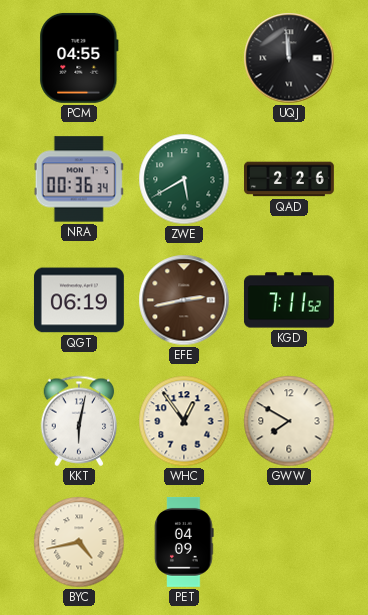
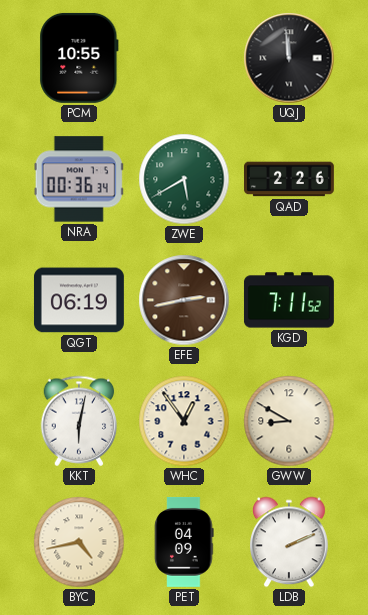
PCM: 04:55 -> 10:55
GWW: 7:50 -> 8:50
LDB: none -> 2:11
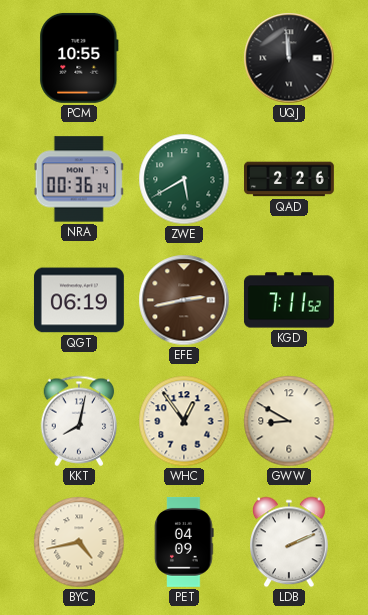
KKT: 6:02 -> 8:02
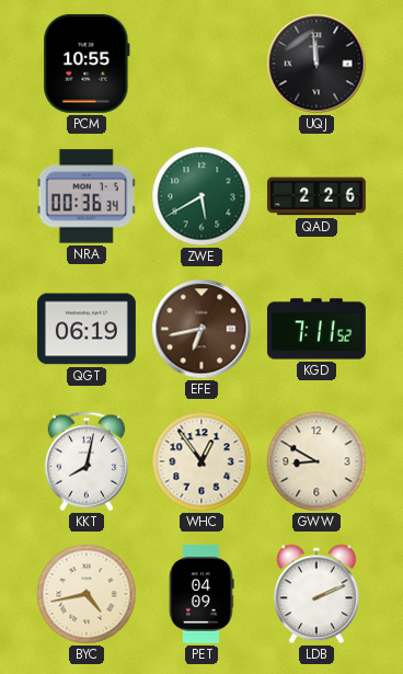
EFE: 2:43 -> 6:43
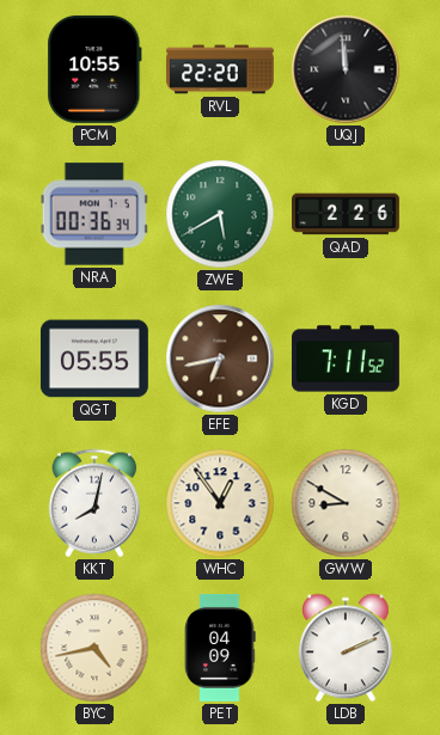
RVL: none -> 22:20
QGT: 06:19 -> 05:55
